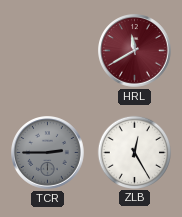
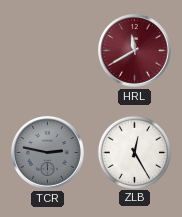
TCR: 2:45 -> 2:47
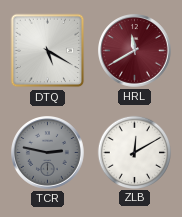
DTQ: none -> 5:20
ZLB: 12:25 -> 12:10
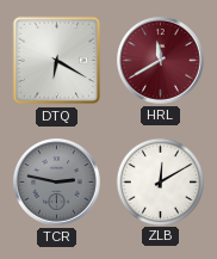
DTQ: 5:20 -> 6:20
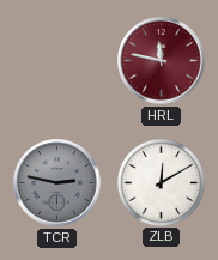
DTQ: 6:20 -> none
HRL: 11:40 -> 11:47
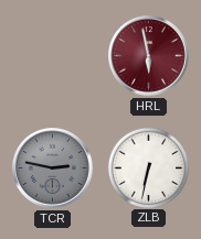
HRL: 11:47 -> 5:58
ZLB: 12:10 -> 6:32
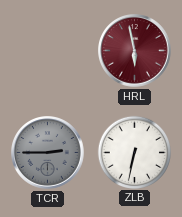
TCR: 2:47 -> 2:45
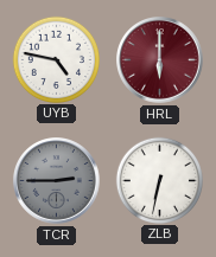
UYB: none -> 4:47
HRL: 5:58 -> 6:00
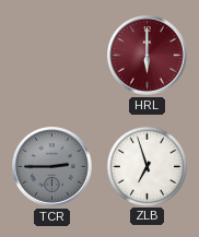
UYB: 4:47 -> none
ZLB: 6:32 -> 6:57
